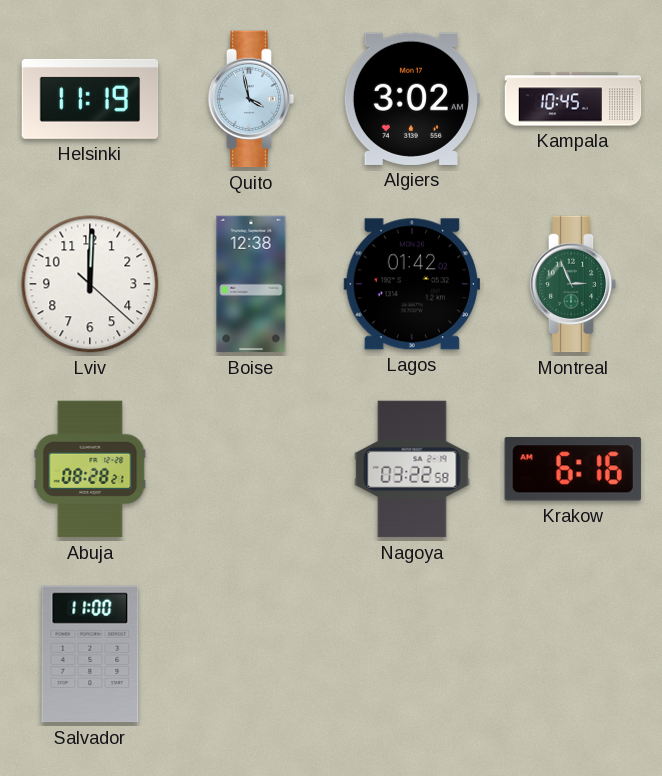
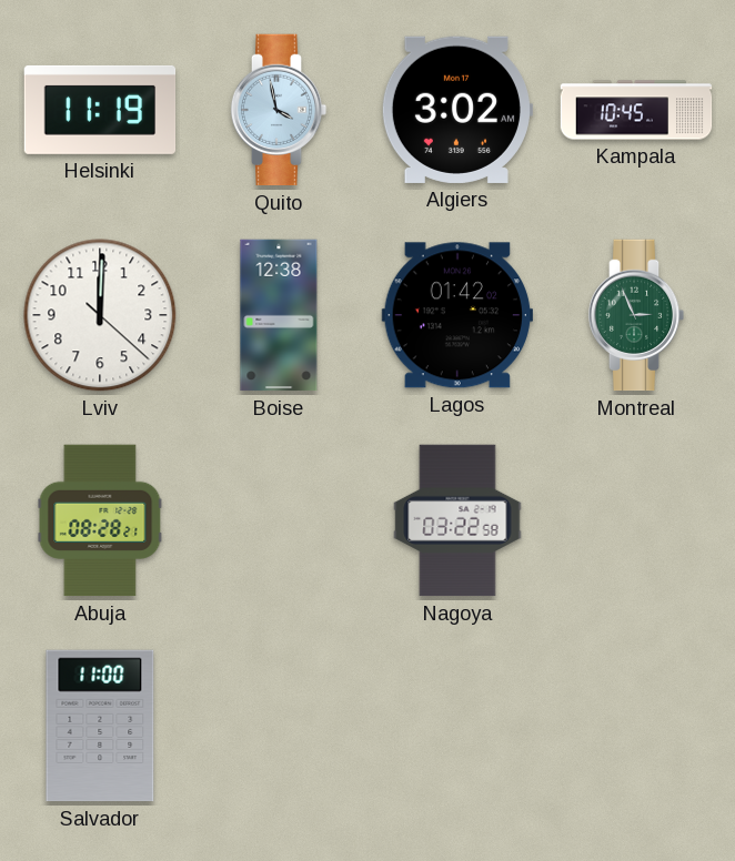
Krakow: 6:16 -> none
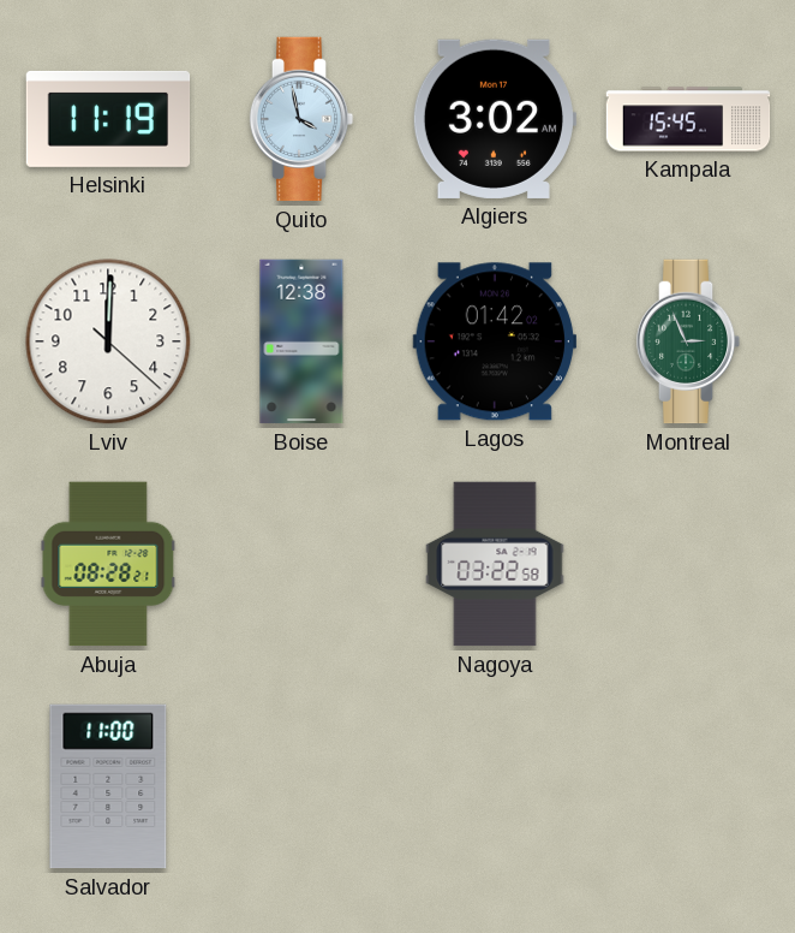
Kampala: 10:45 -> 15:45
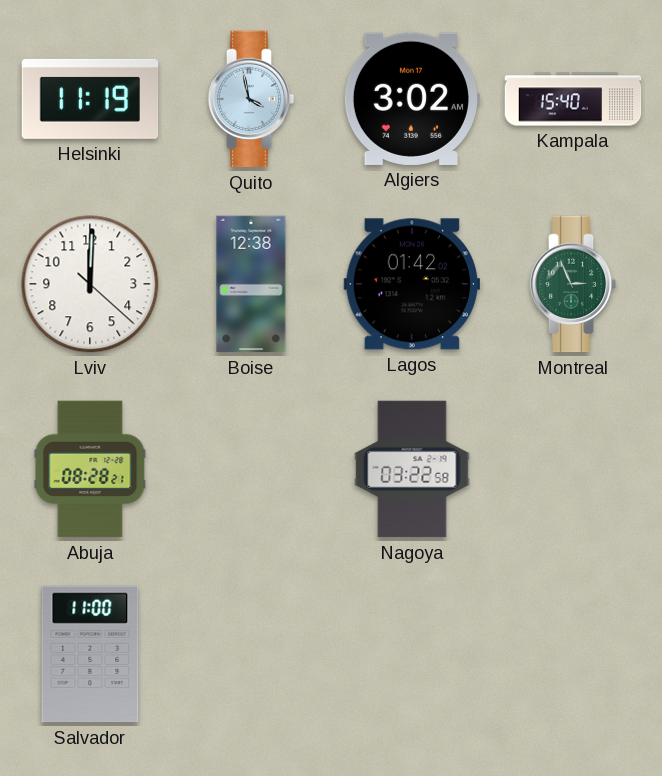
Kampala: 15:45 -> 15:40
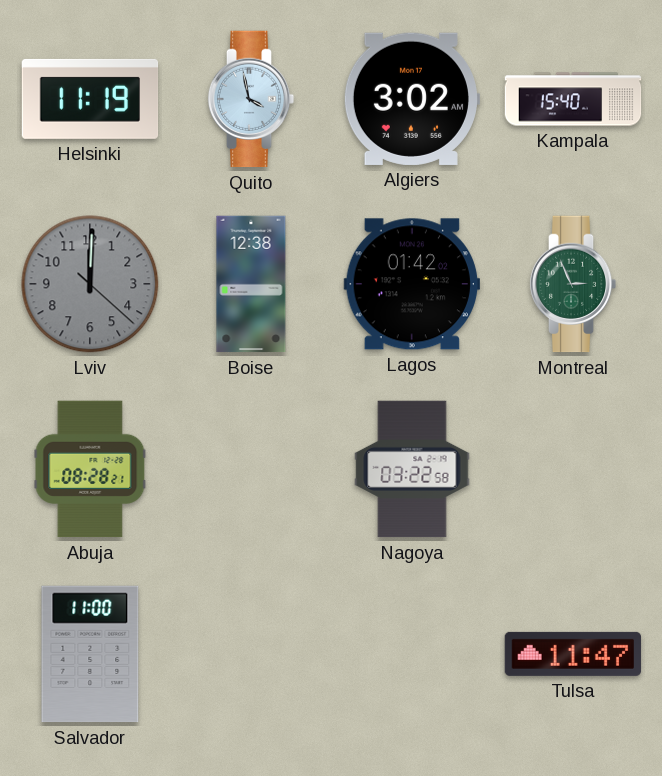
Lviv dial: white -> grey
Tulsa: none -> 11:47
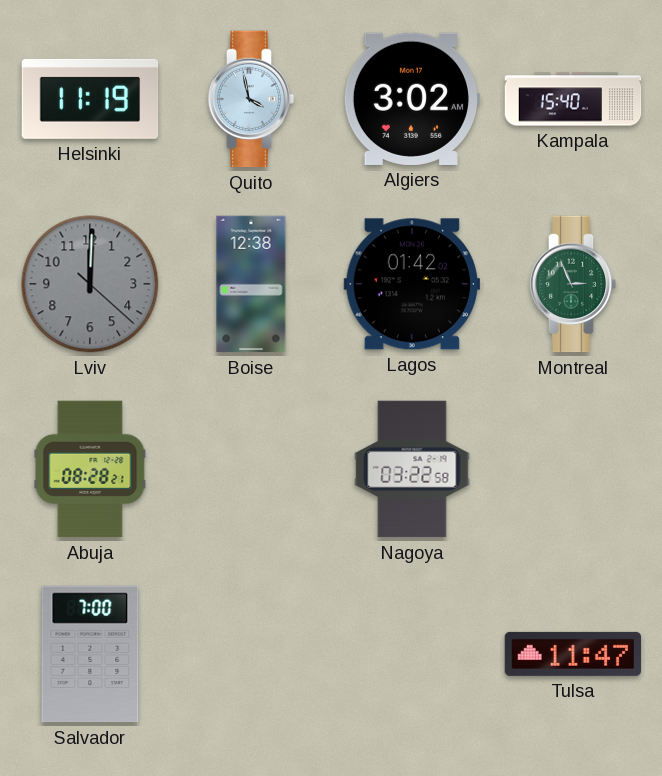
Salvador: 11:00 -> 7:00
